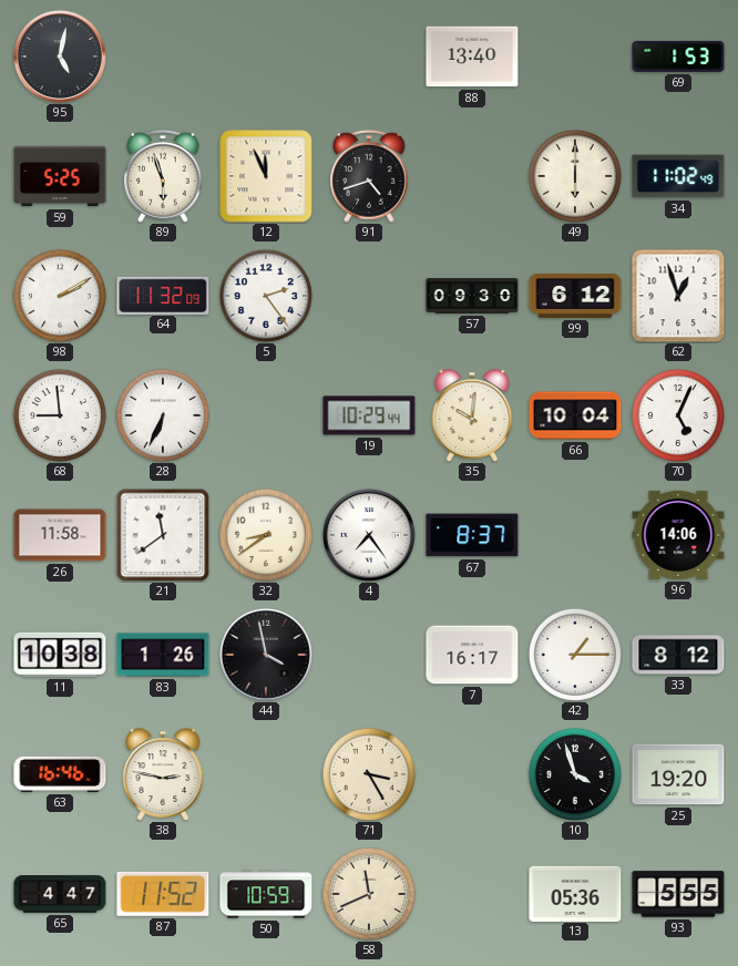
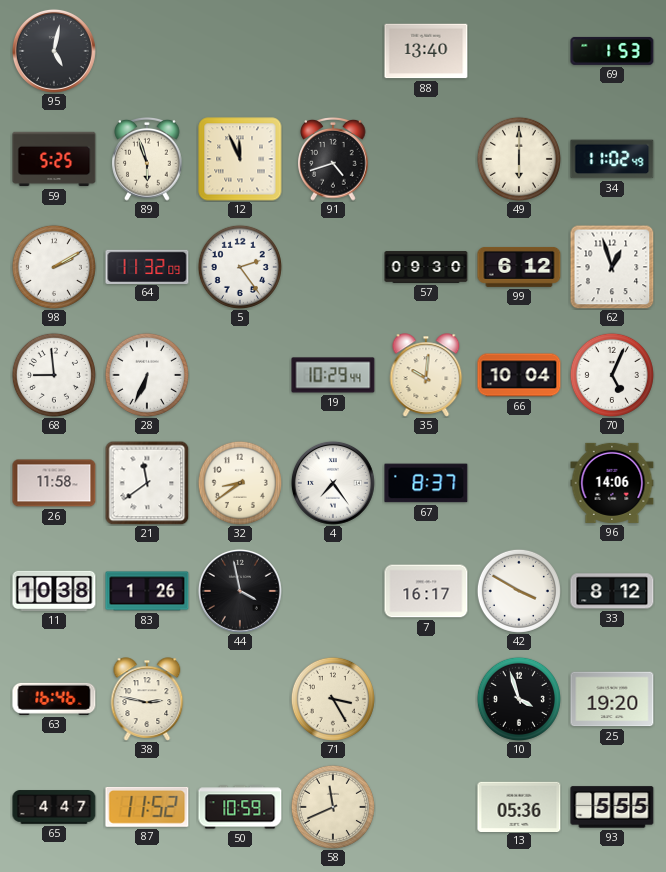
42: 1:15 -> 3:50
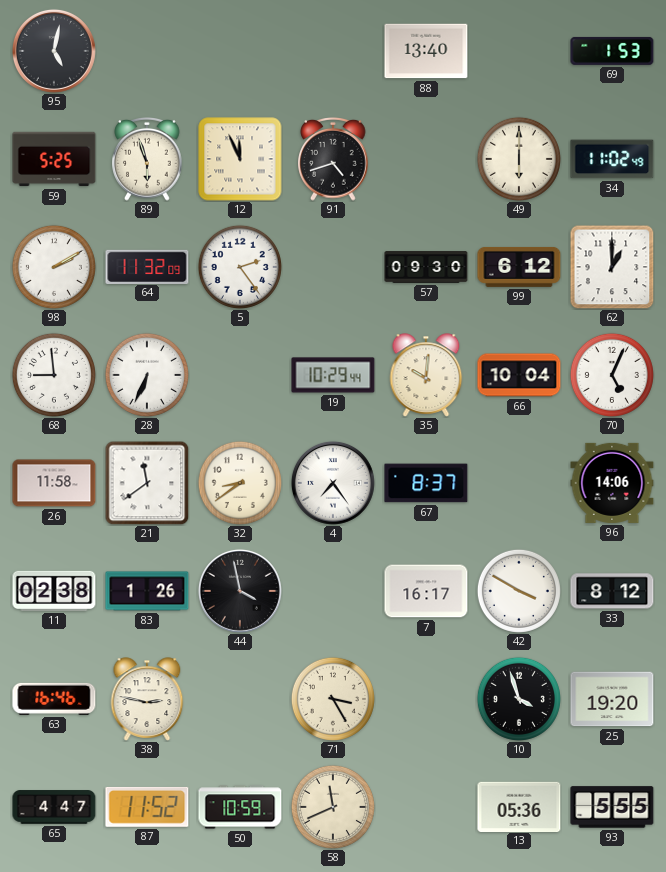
62: 12:57 -> 1:00
11: 10:38 -> 02:38
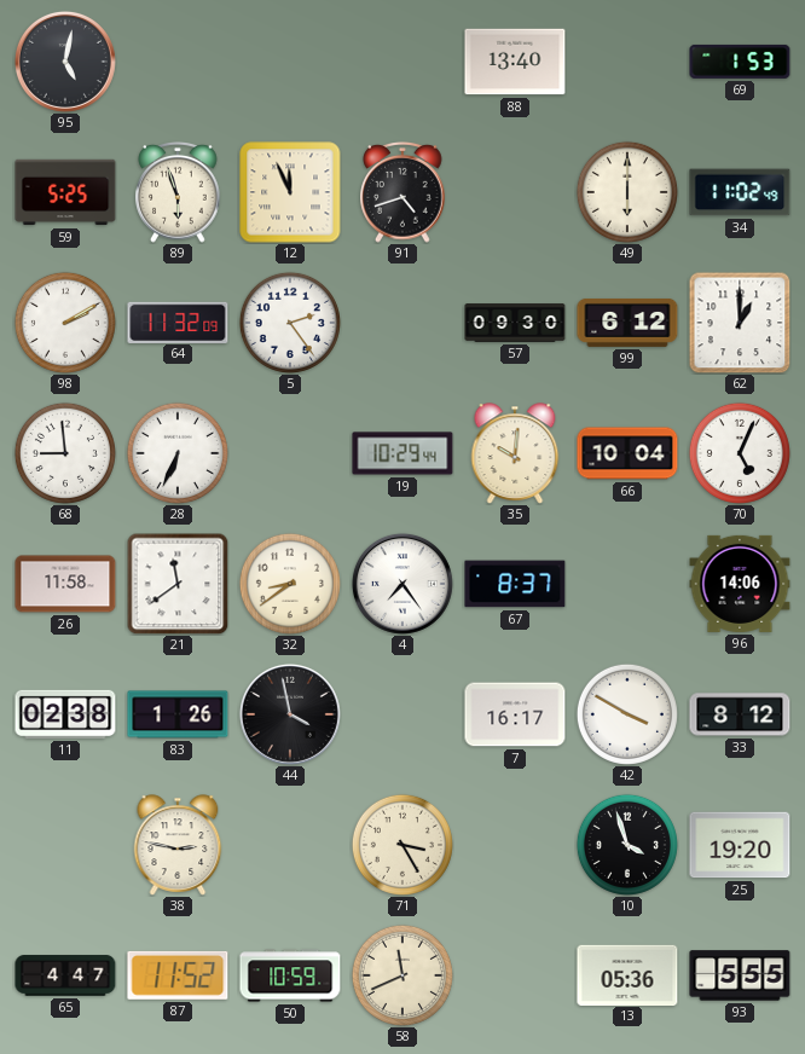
63: 16:46 -> none
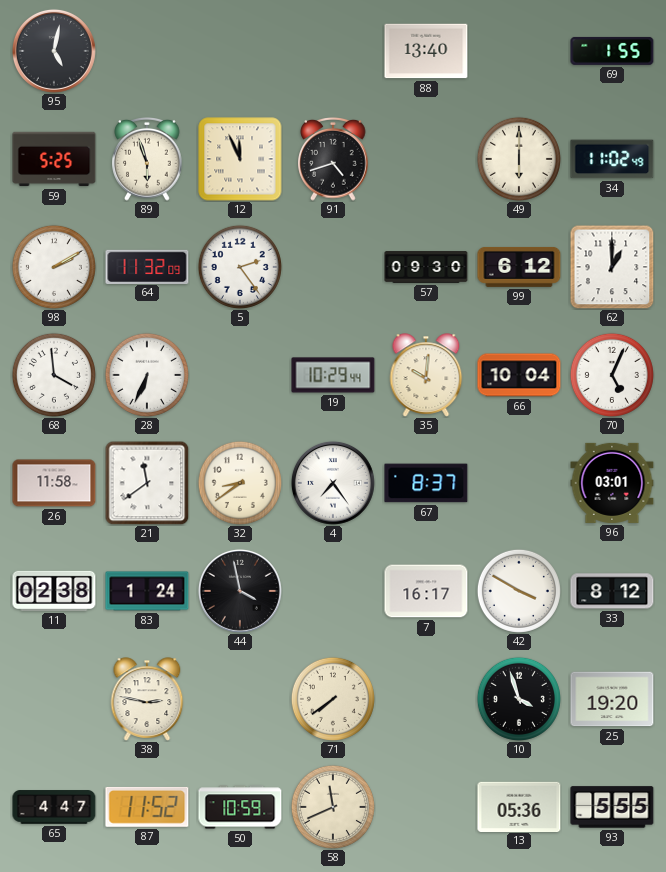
69: 1:53 -> 1:55
68: 8:59 -> 3:59
96: 14:06 -> 03:01
83: 1:26 -> 1:24
71: 3:25 -> 7:39
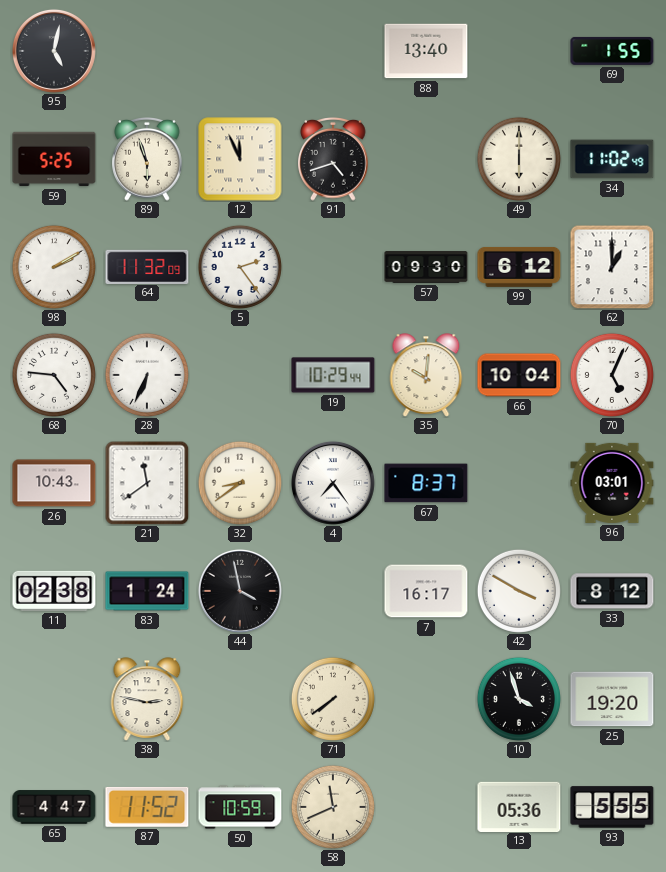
68: 3:59 -> 4:46
26: 11:58 -> 10:43
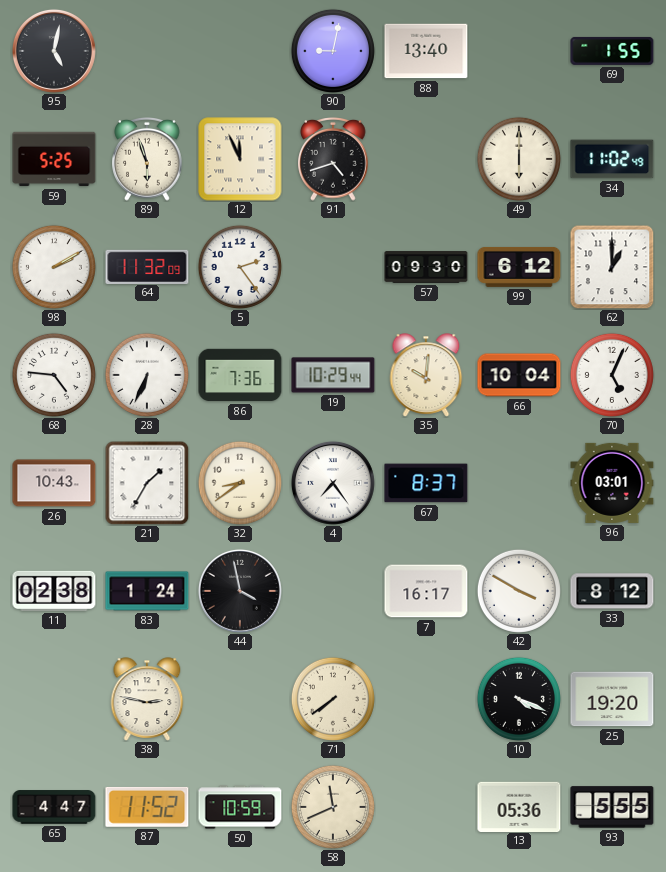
90: none -> 9:02
86: none -> 7:36
21: 11:39 -> 1:35
10: 3:57 -> 4:19
